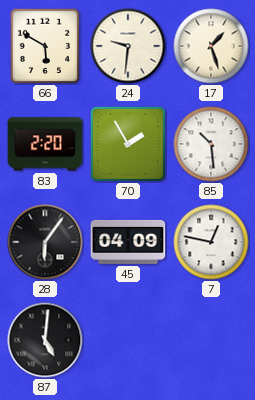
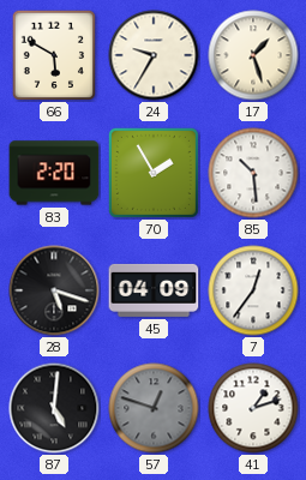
24: 9:31 -> 9:35
28: 6:06 -> 5:18
7: 12:47 -> 12:36
57: none -> 12:48
41: none -> 1:12
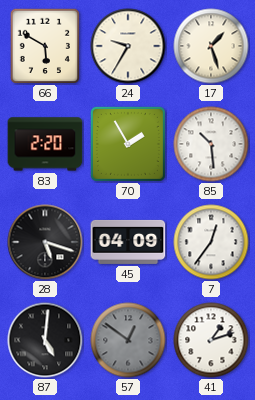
57: 12:48 -> 12:51
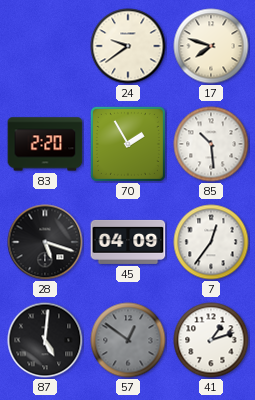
66: 5:50 -> none
24: 9:35 -> 9:39
17: 1:27 -> 7:48
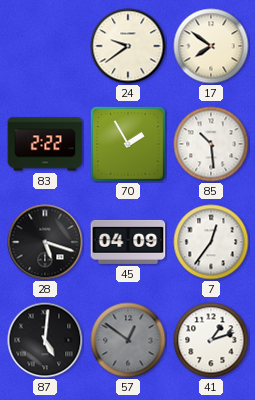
17: 7:48 -> 7:51
83: 2:20 -> 2:22
